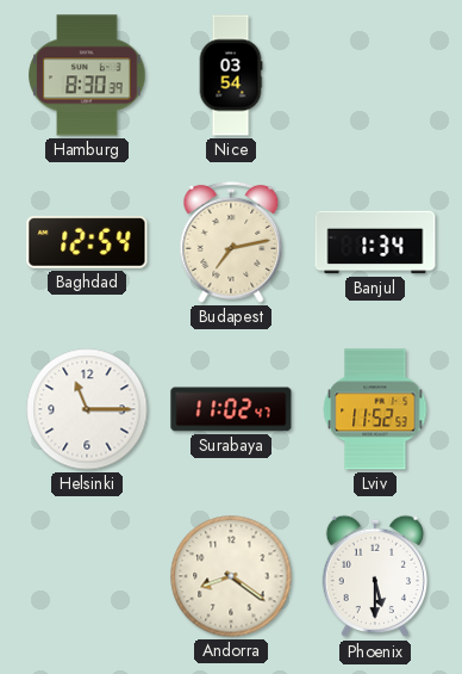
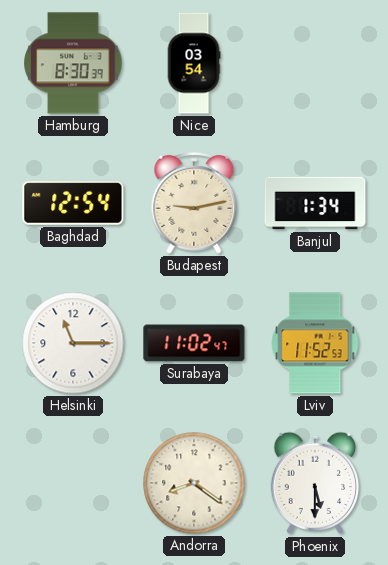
Budapest: 7:13 -> 9:13
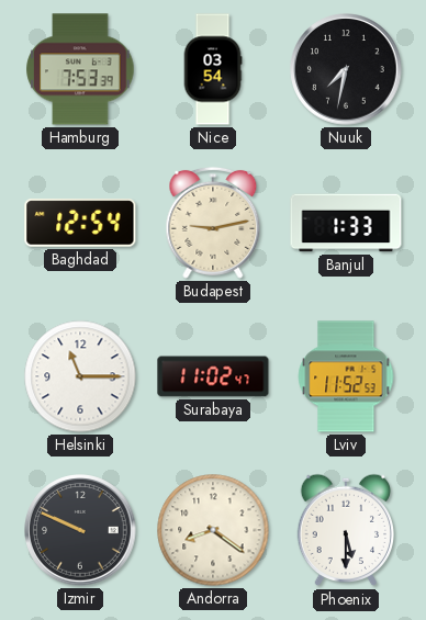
Hamburg: 8:30 -> 7:53
Nuuk: none -> 7:32
Banjul: 1:34 -> 1:33
Izmir: none -> 9:49
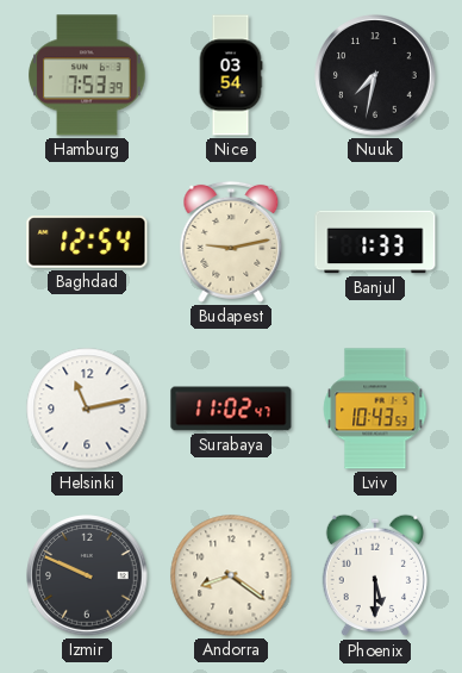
Helsinki: 11:15 -> 11:13
Lviv: 11:52 -> 10:43
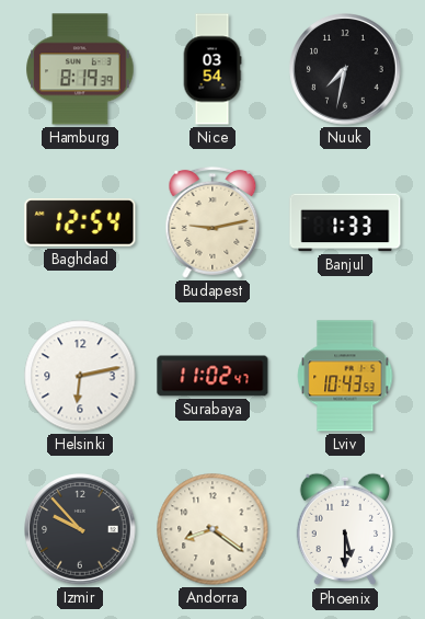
Hamburg: 7:53 -> 8:19
Helsinki: 11:13 -> 6:13
Izmir: 9:49 -> 9:53
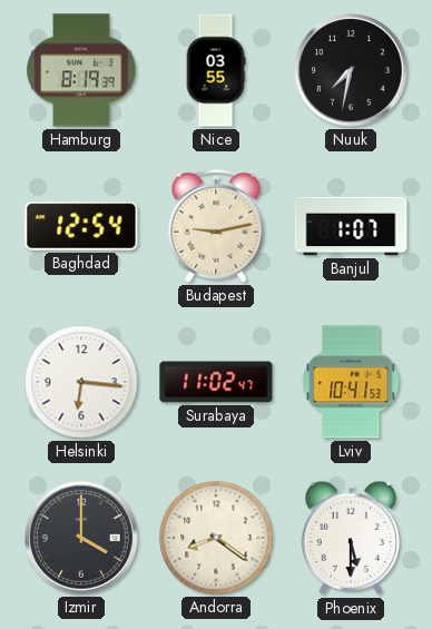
Nice: 03:54 -> 03:55
Banjul: 1:33 -> 1:07
Helsinki: 6:13 -> 6:16
Lviv: 10:43 -> 10:41
Izmir: 9:53 -> 4:00
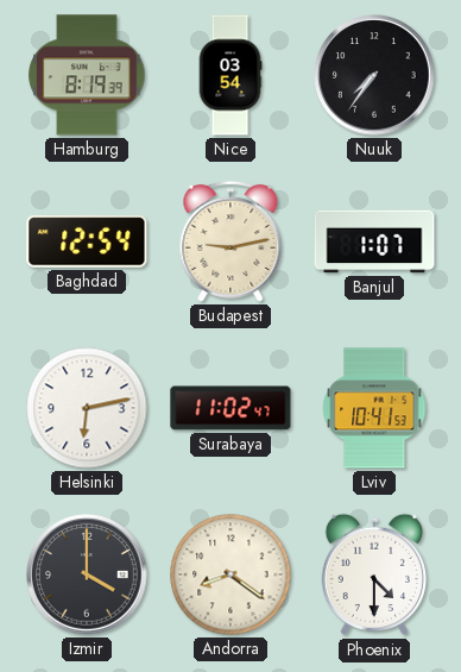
Nice: 03:55 -> 03:54
Nuuk: 7:32 -> 7:36
Helsinki: 6:16 -> 6:13
Phoenix: 5:30 -> 4:30
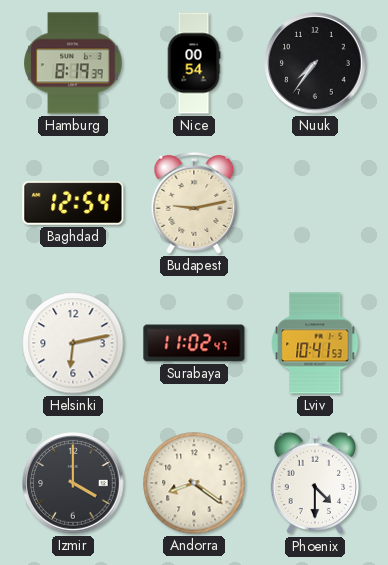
Nice: 03:54 -> 00:54
Banjul: 1:07 -> none
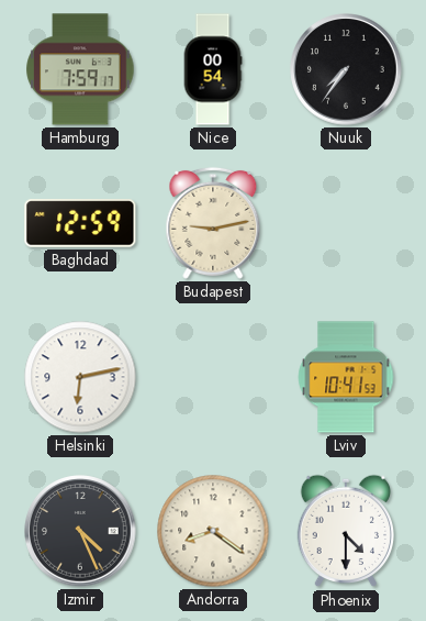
Hamburg: 8:19 -> 7:59
Baghdad: 12:54 -> 12:59
Surabaya: 11:02 -> none
Izmir: 4:00 -> 4:26
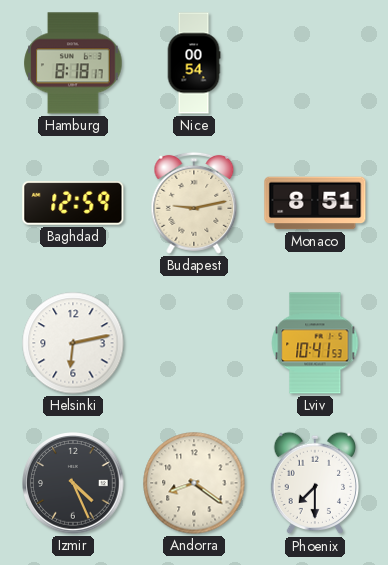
Hamburg: 7:59 -> 8:18
Nuuk: 7:36 -> none
Monaco: none -> 8:51
Phoenix: 4:30 -> 7:30
